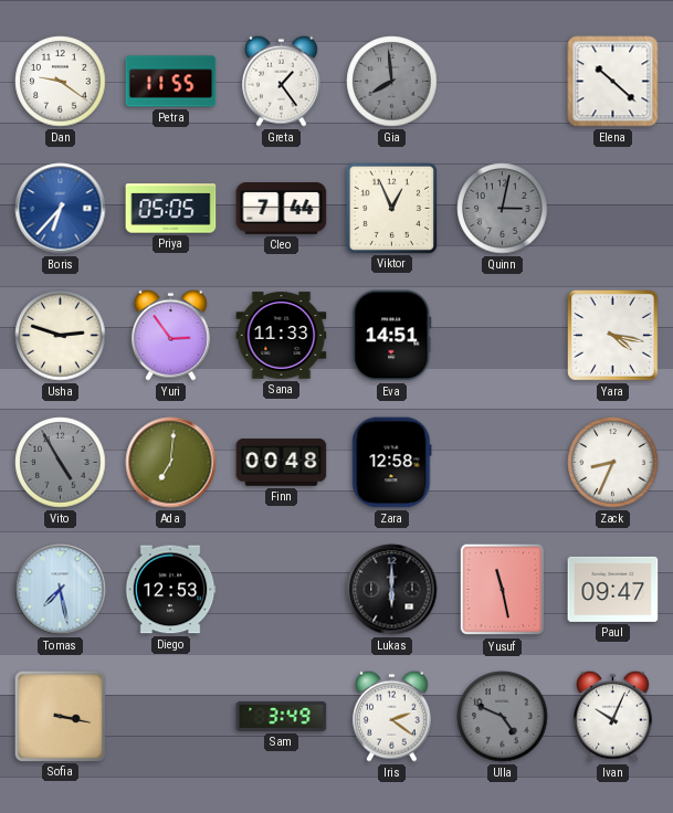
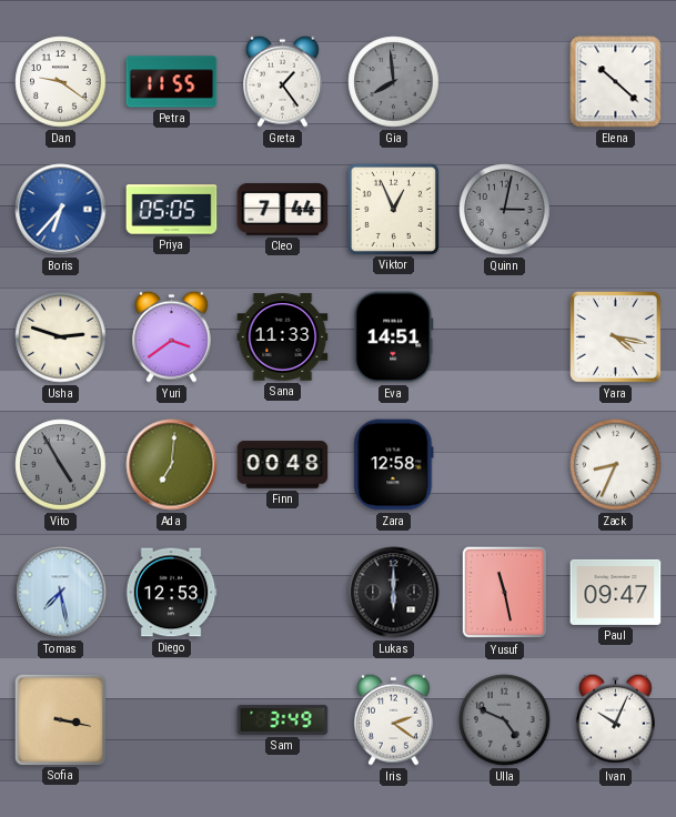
Yuri: 2:54 -> 3:39
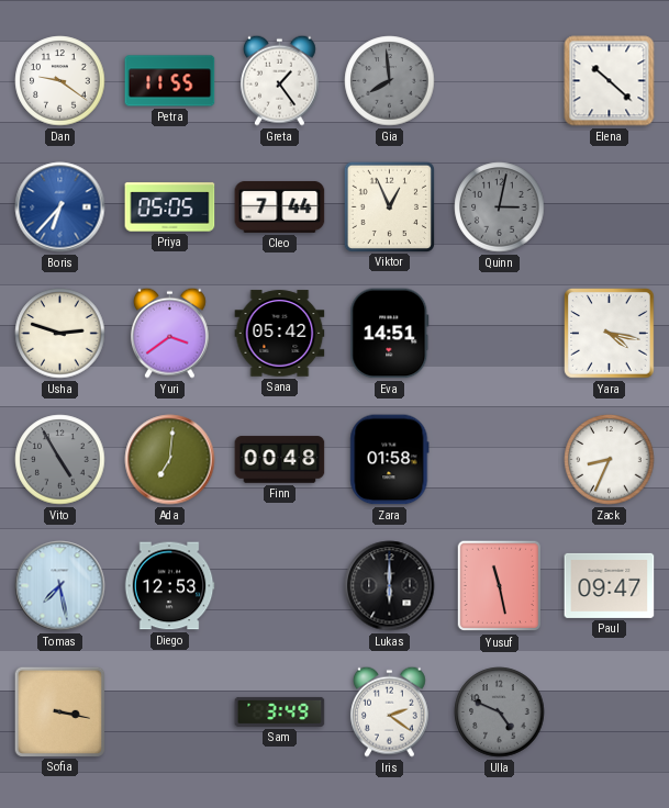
Sana: 11:33 -> 05:42
Zara: 12:58 -> 01:58
Ivan: 10:04 -> none
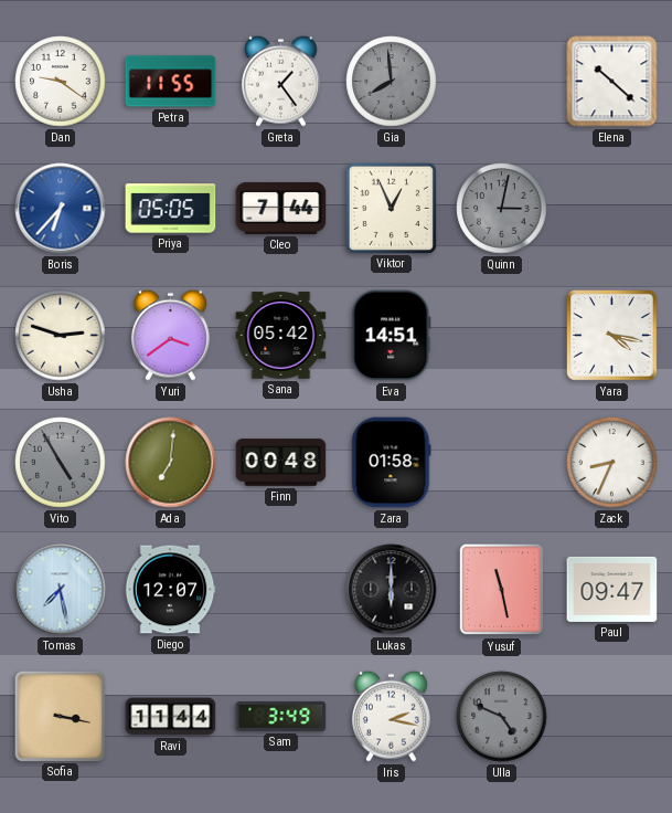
Diego: 12:53 -> 12:07
Ravi: none -> 11:44
Iris: 2:21 -> 2:17
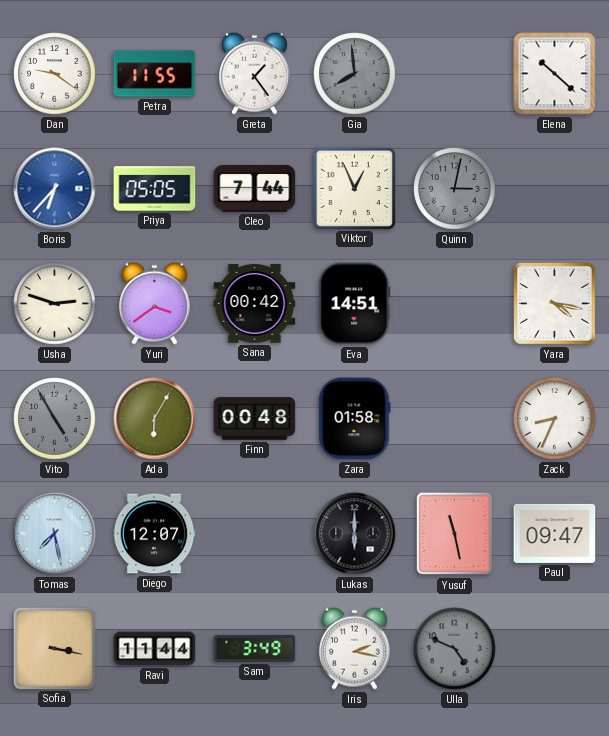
Sana: 05:42 -> 00:42
Ada: 7:01 -> 6:05
